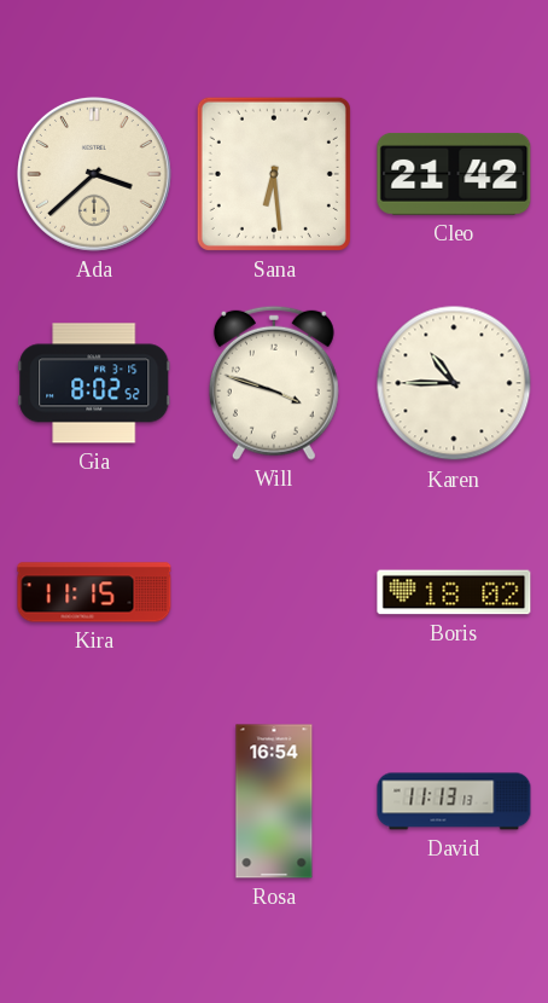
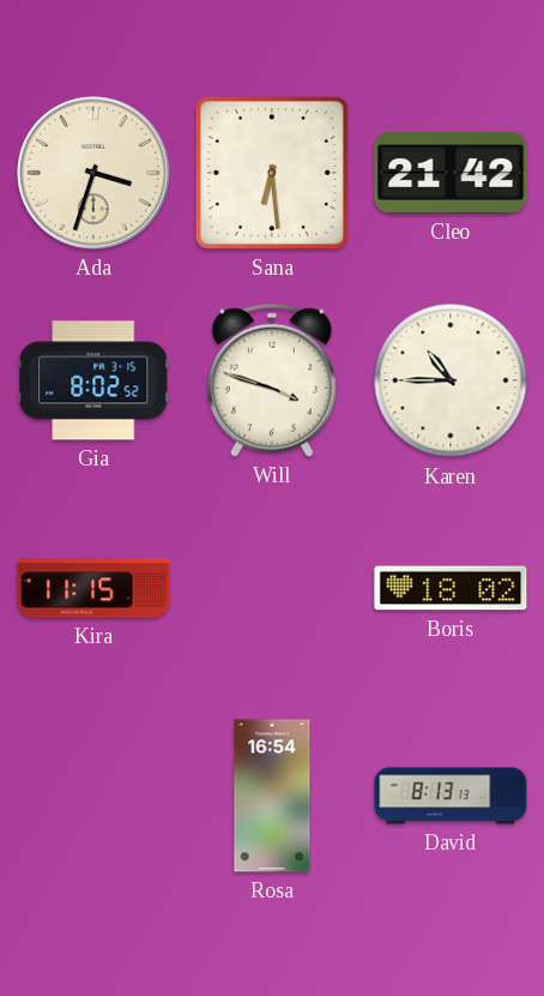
Ada: 3:38 -> 3:33
David: 11:13 -> 8:13
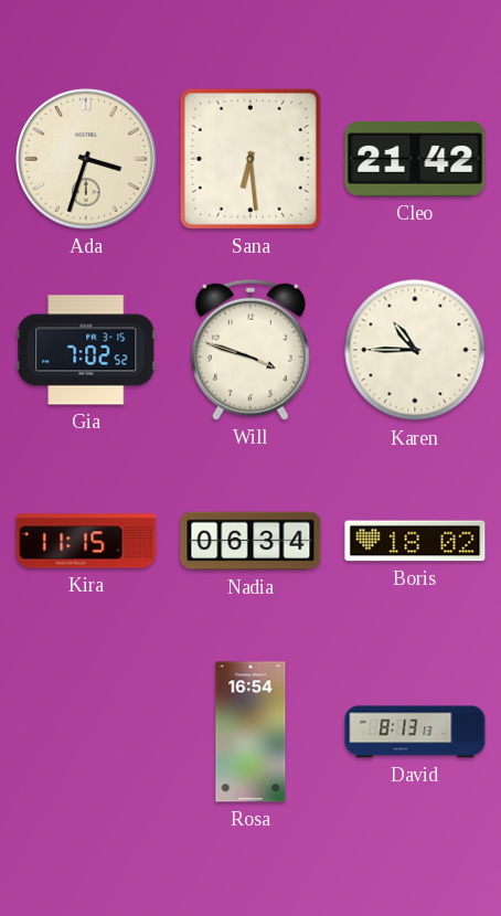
Gia: 8:02 -> 7:02
Nadia: none -> 06:34
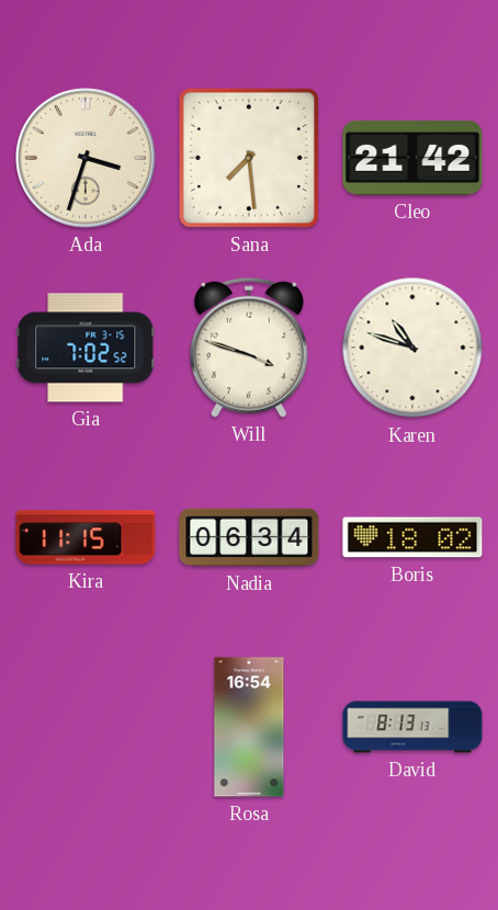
Sana: 6:29 -> 7:29
Karen: 10:45 -> 10:48
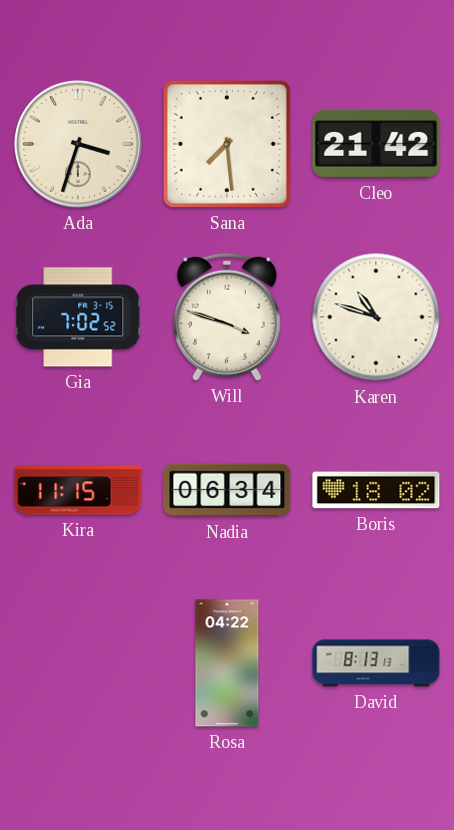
Rosa: 16:54 -> 04:22
